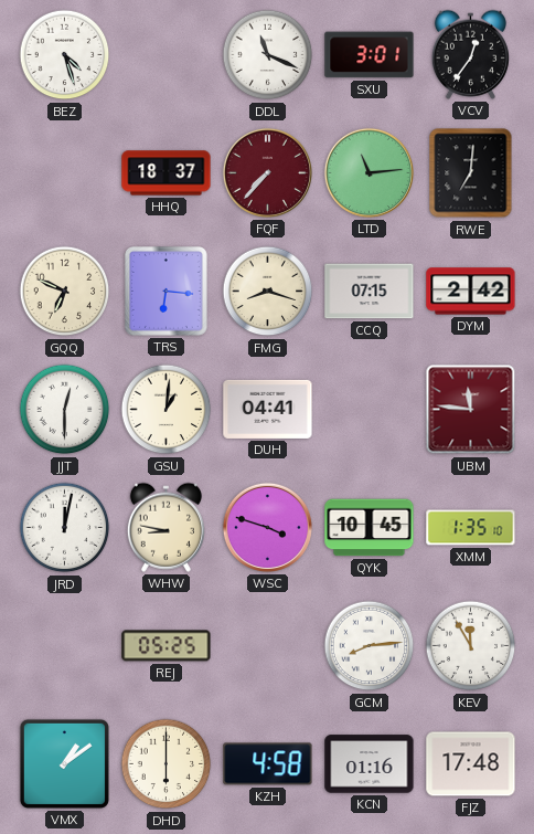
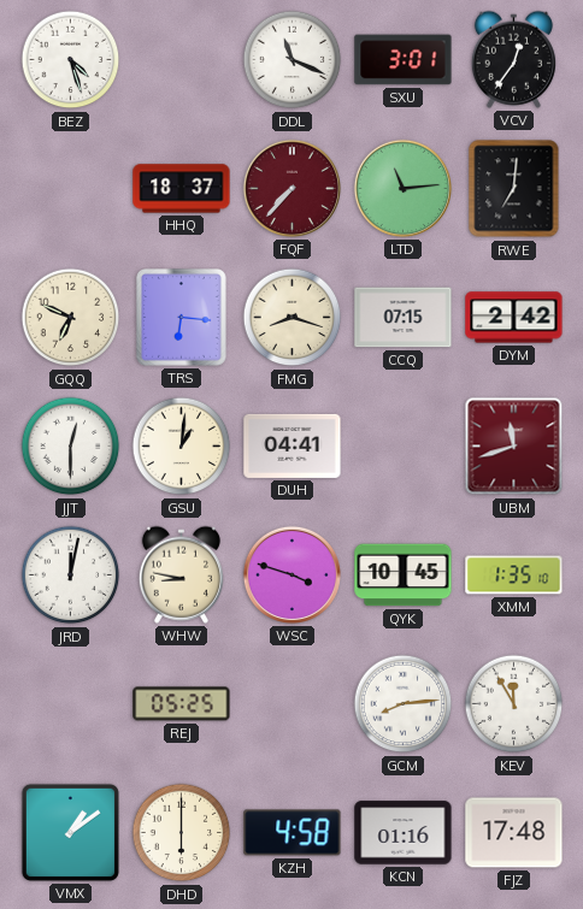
UBM: 11:46 -> 11:42
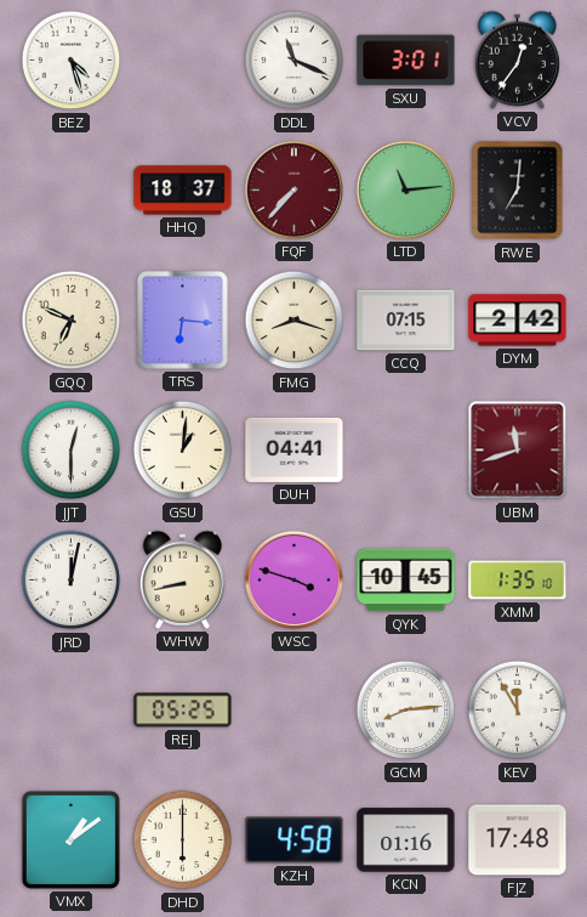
WHW: 8:47 -> 8:43
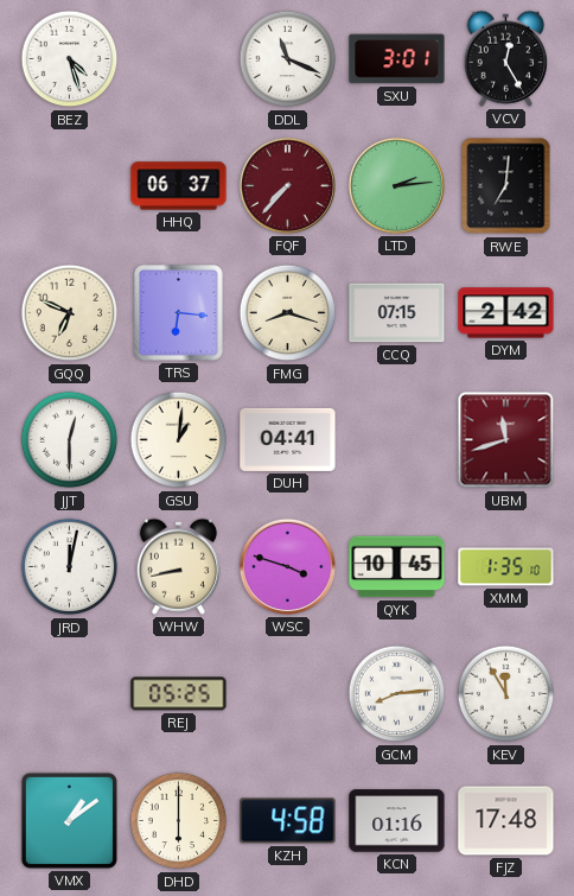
VCV: 12:36 -> 12:25
HHQ: 18:37 -> 06:37
LTD: 11:14 -> 2:14
